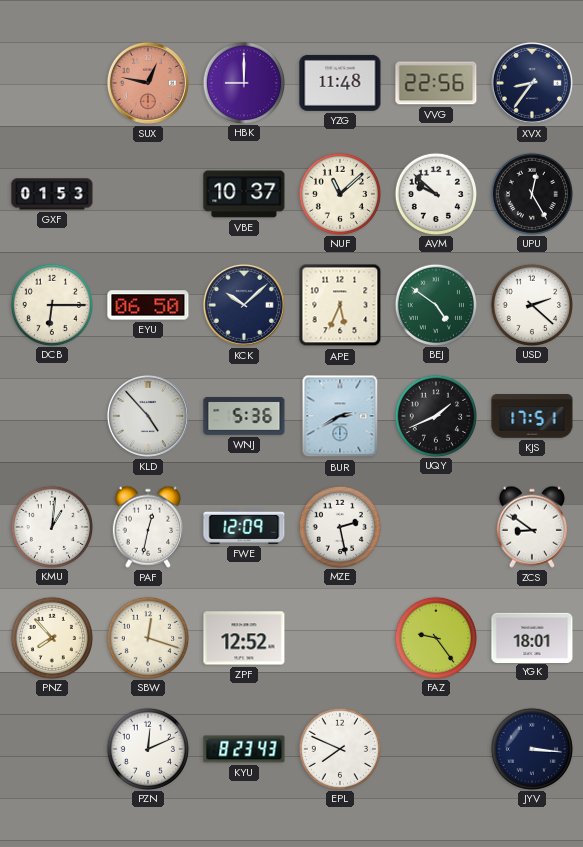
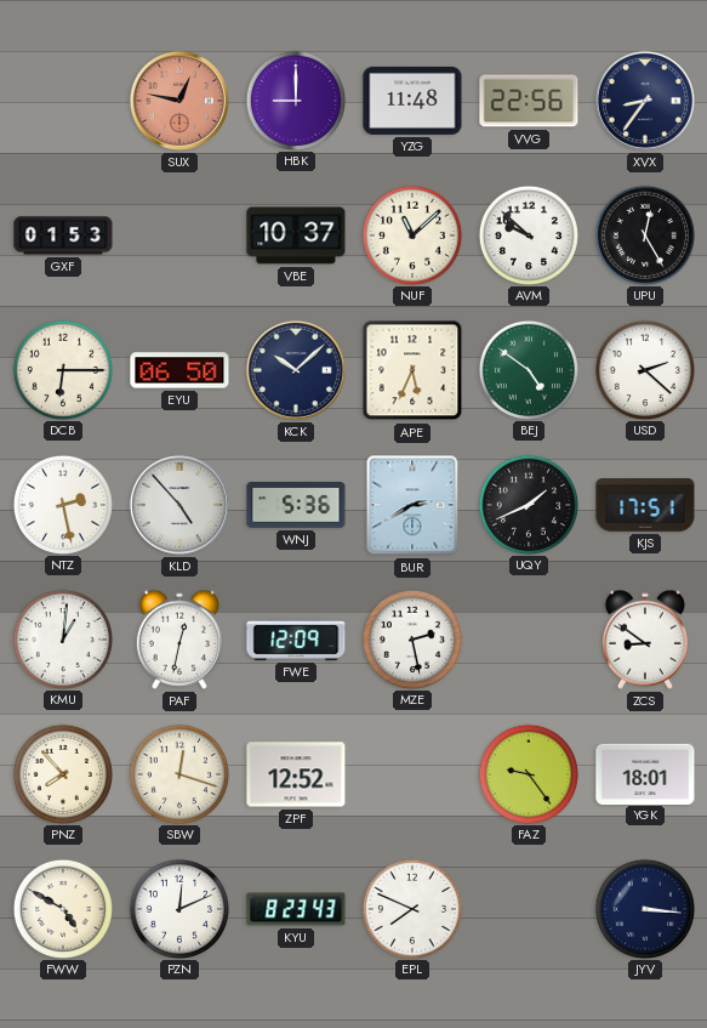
NTZ: none -> 2:28
FWW: none -> 4:50
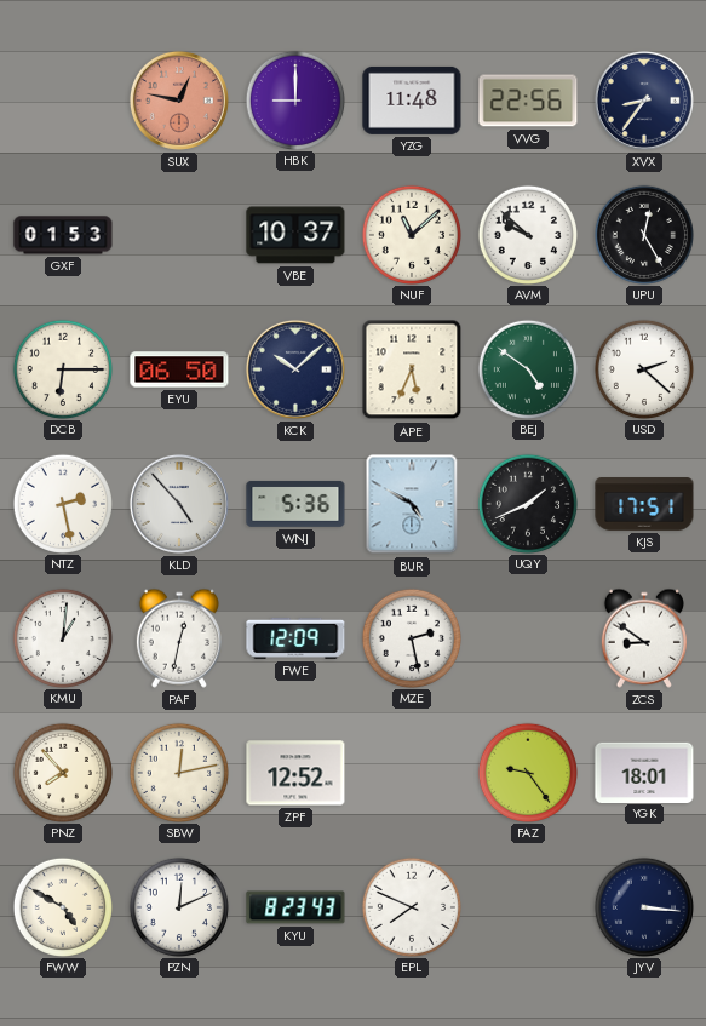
BUR: 2:40 -> 4:50
SBW: 12:18 -> 12:13
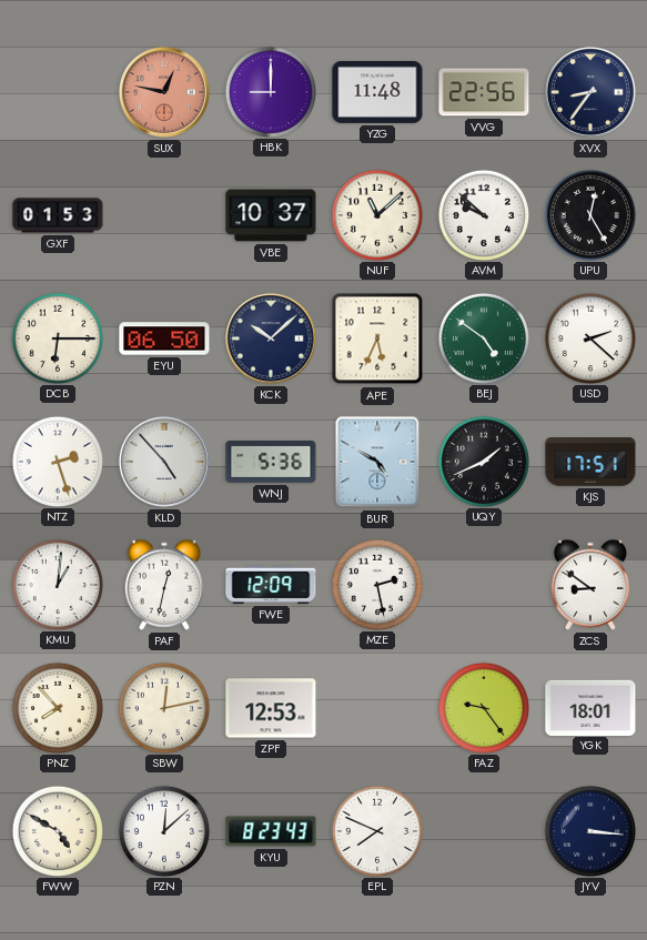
NTZ: 2:28 -> 2:27
ZPF: 12:52 -> 12:53
PZN: 12:11 -> 12:08
